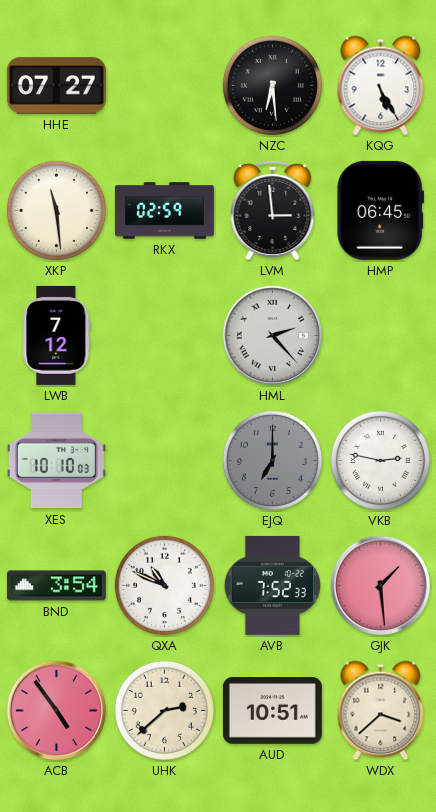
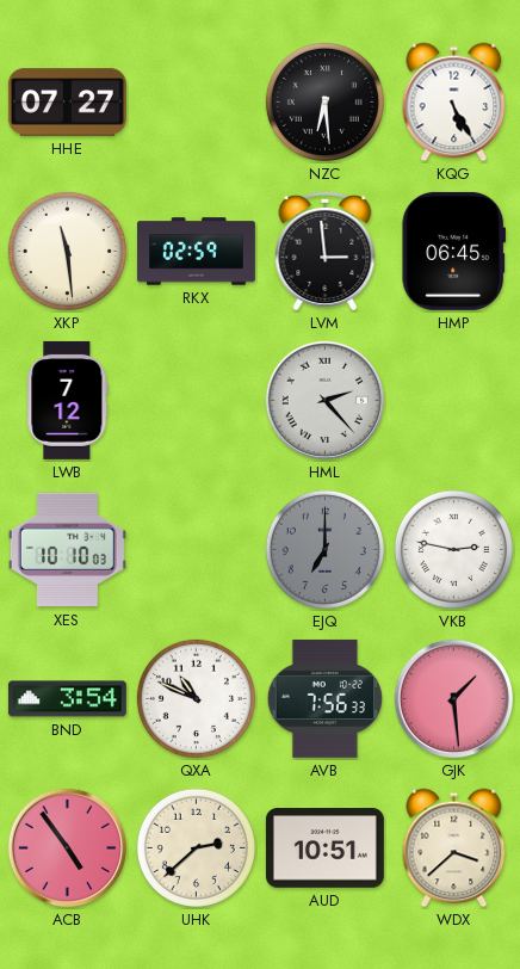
AVB: 7:52 -> 7:56
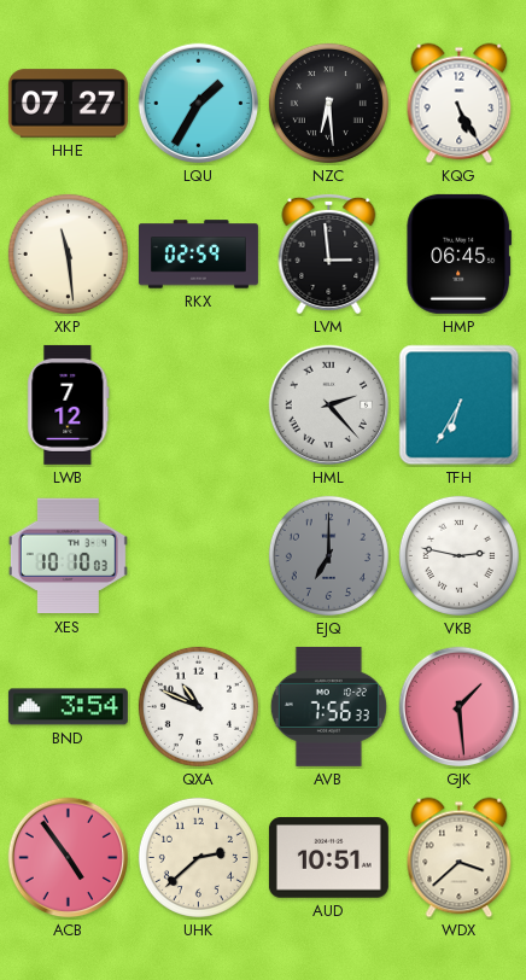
LQU: none -> 1:35
TFH: none -> 6:35
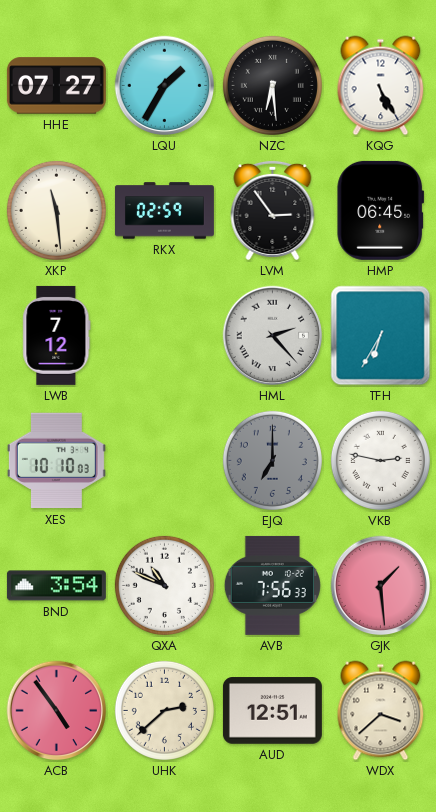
LVM: 2:59 -> 2:54
AUD: 10:51 -> 12:51
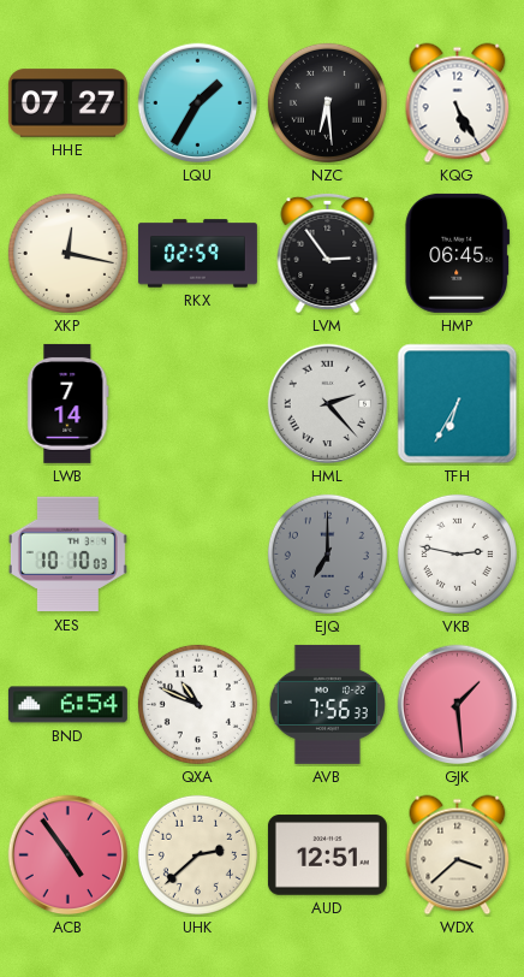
XKP: 11:29 -> 12:17
LWB: 7:12 -> 7:14
BND: 3:54 -> 6:54
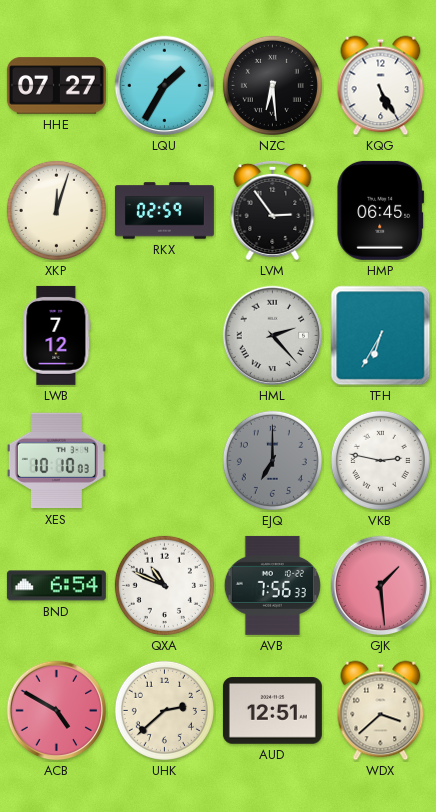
XKP: 12:17 -> 12:03
LWB: 7:14 -> 7:12
ACB: 4:54 -> 4:50
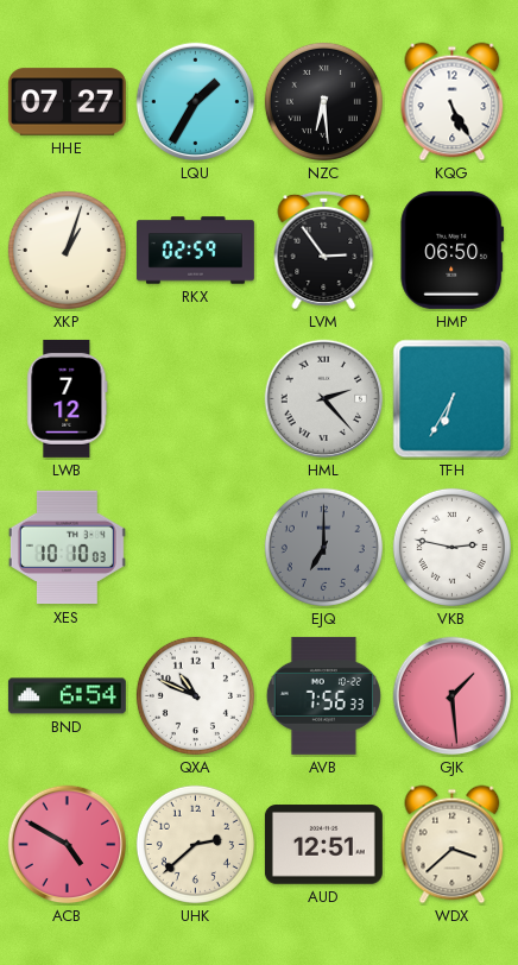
XKP: 12:03 -> 1:03
HMP: 06:45 -> 06:50
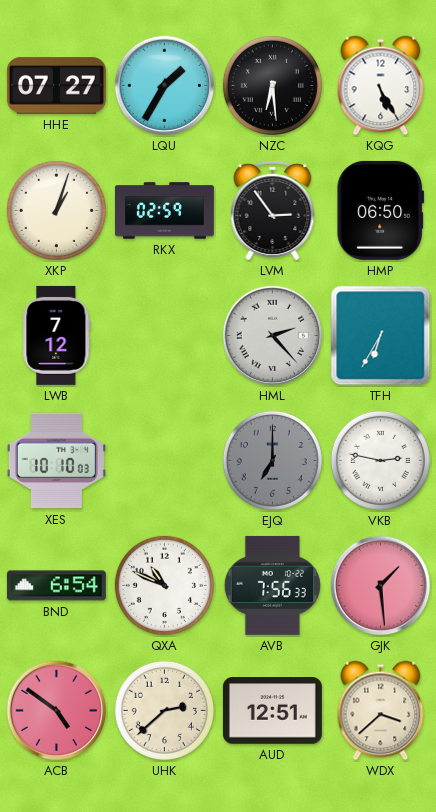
ACB: 4:50 -> 4:51
